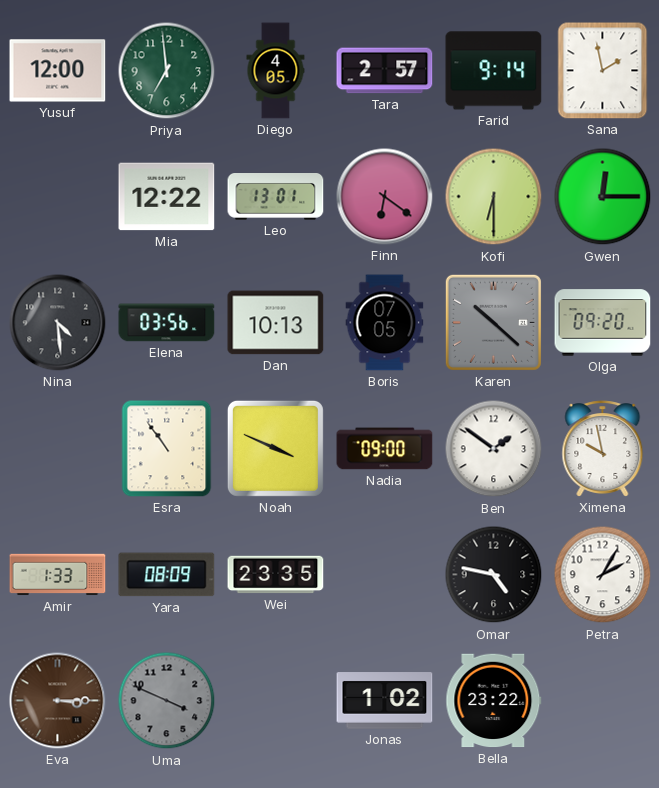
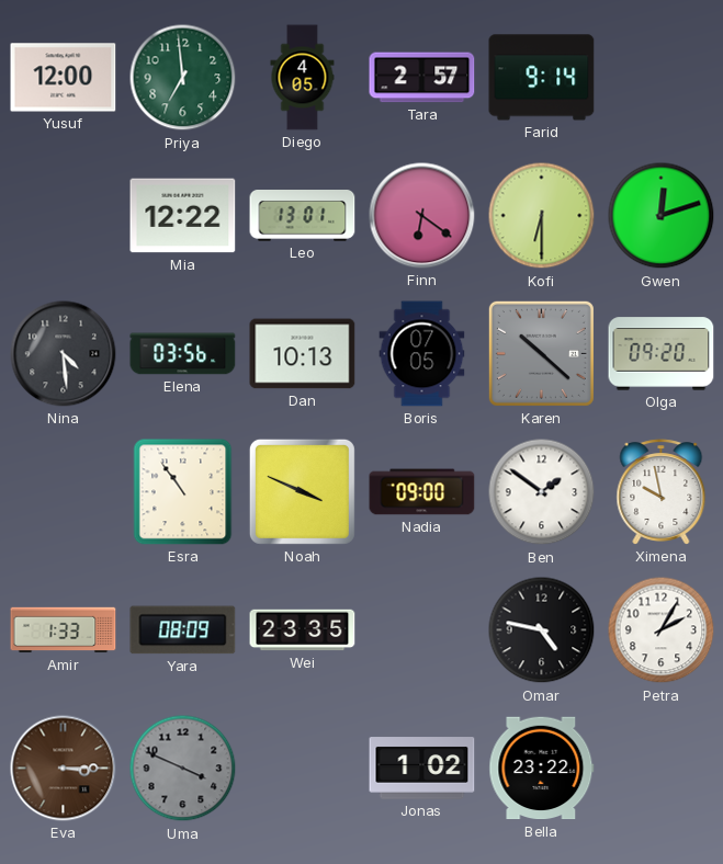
Sana: 1:58 -> none
Gwen: 12:15 -> 12:12
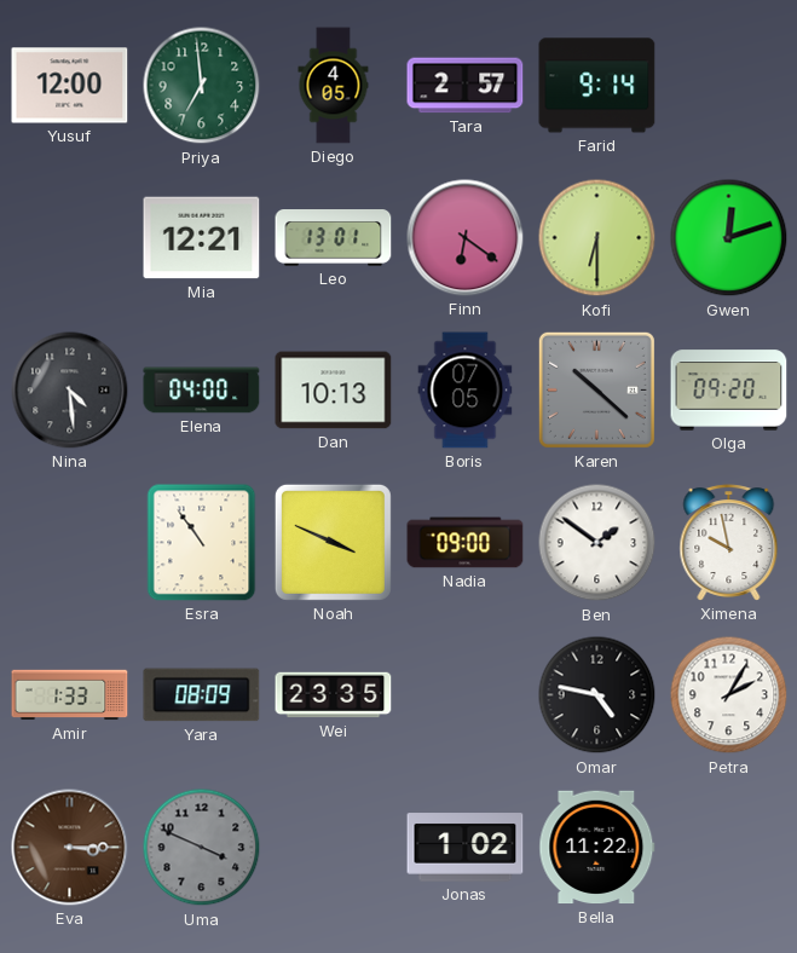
Mia: 12:22 -> 12:21
Elena: 03:56 -> 04:00
Bella: 23:22 -> 11:22
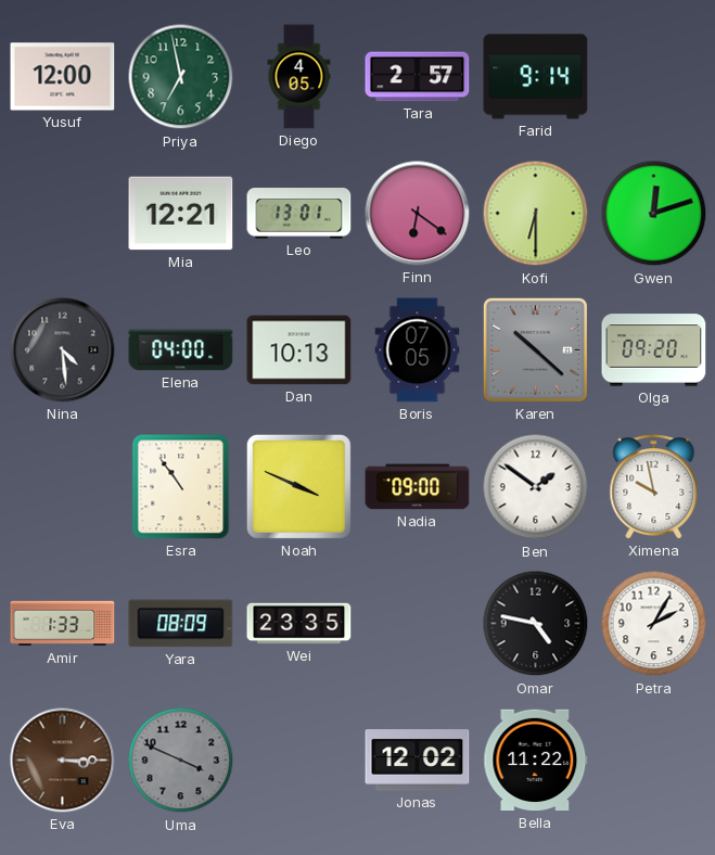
Priya: 6:59 -> 6:58
Jonas: 1:02 -> 12:02
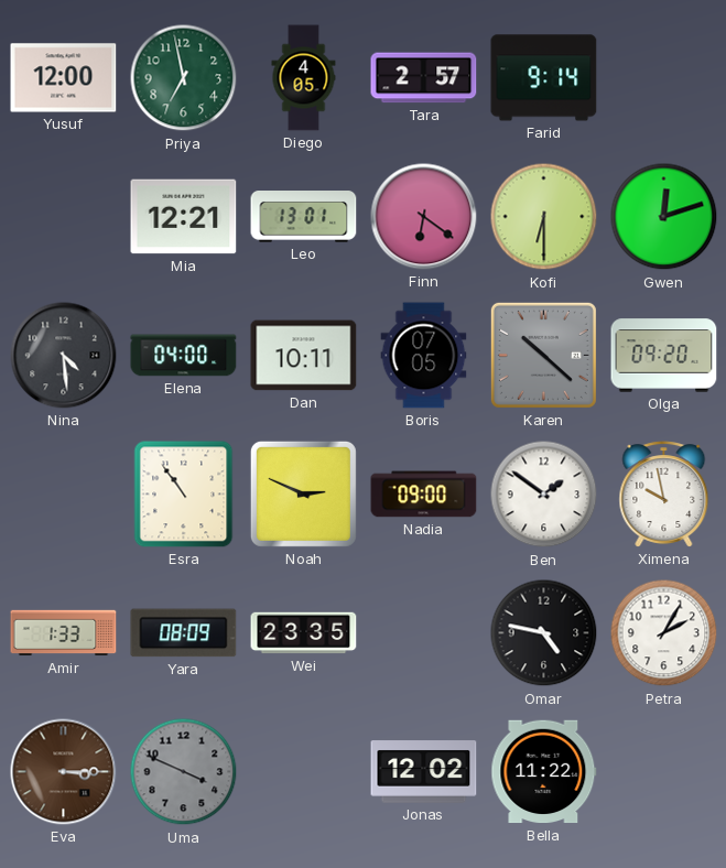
Dan: 10:13 -> 10:11
Noah: 3:49 -> 2:49
